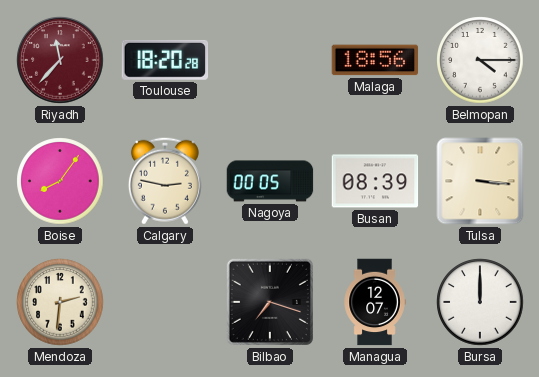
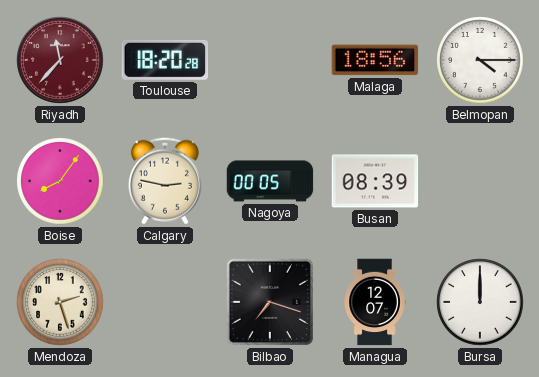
Tulsa: 3:16 -> none
Mendoza: 2:31 -> 2:27
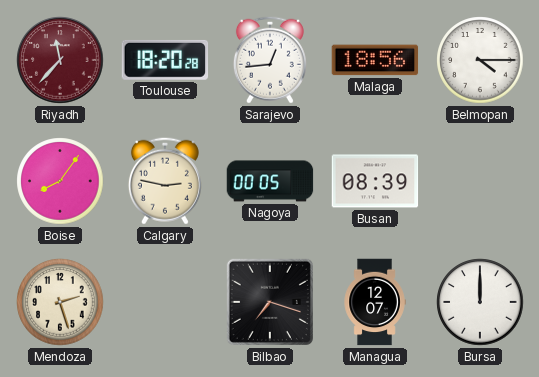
Sarajevo: none -> 12:44
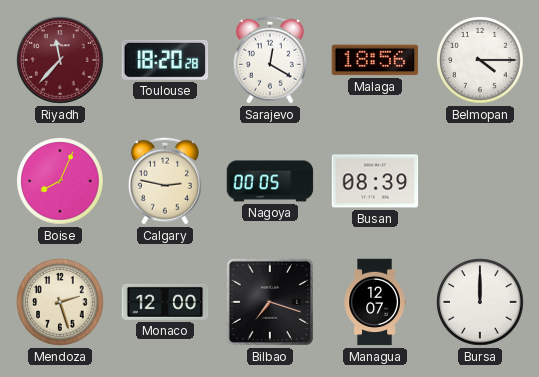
Sarajevo: 12:44 -> 12:20
Boise: 8:06 -> 8:04
Monaco: none -> 12:00
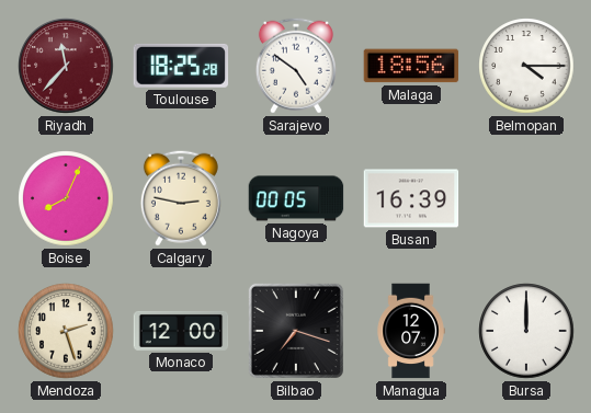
Toulouse: 18:20 -> 18:25
Sarajevo: 12:20 -> 4:51
Busan: 08:39 -> 16:39
